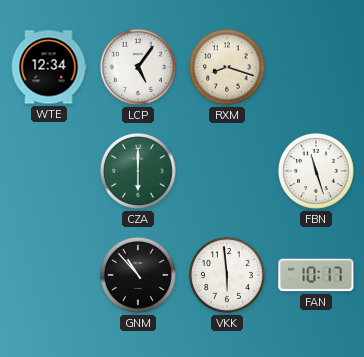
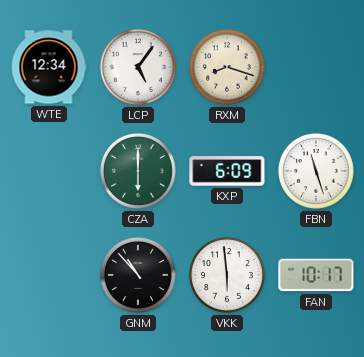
KXP: none -> 6:09
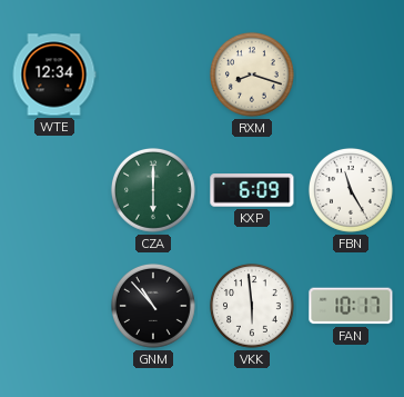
LCP: 5:06 -> none
FBN: 11:27 -> 11:25
